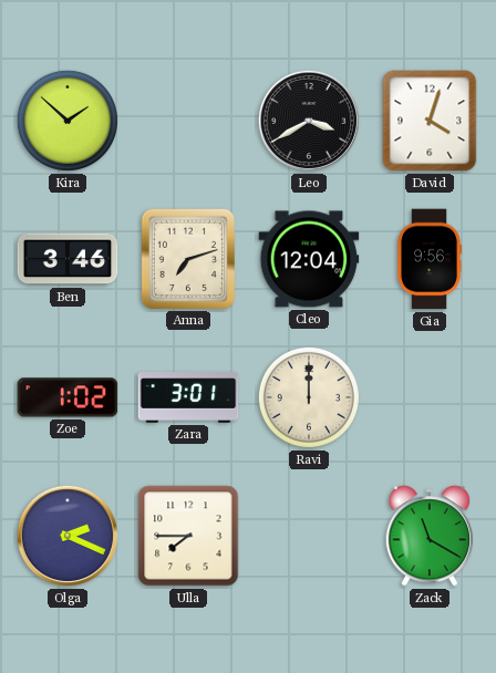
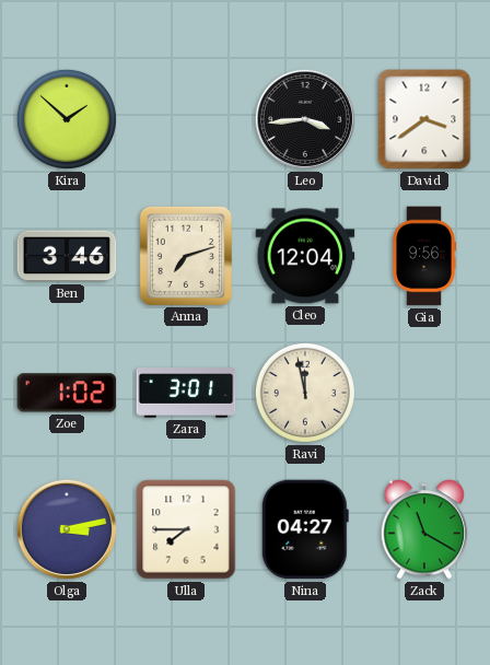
Leo: 3:40 -> 3:44
David: 4:03 -> 3:39
Ravi: 12:00 -> 11:58
Olga: 2:19 -> 3:13
Nina: none -> 04:27
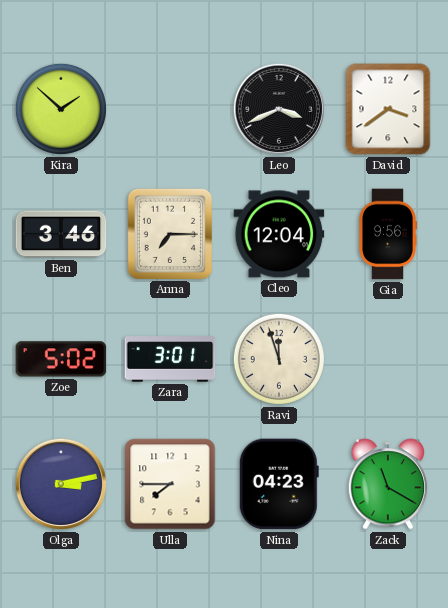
Leo: 3:44 -> 3:41
Anna: 7:12 -> 7:15
Zoe: 1:02 -> 5:02
Ravi: 11:58 -> 11:57
Nina: 04:27 -> 04:23
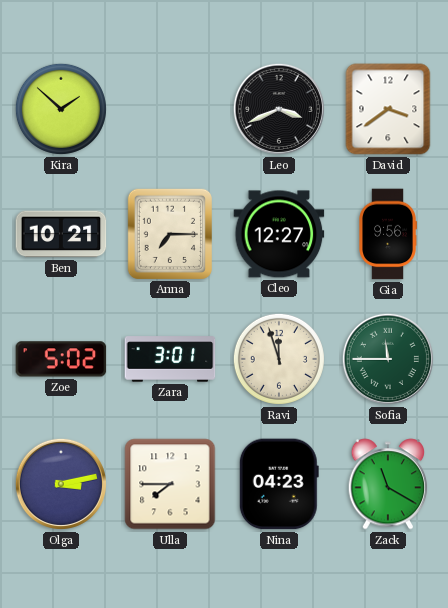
Ben: 3:46 -> 10:21
Cleo: 12:04 -> 12:27
Sofia: none -> 11:45
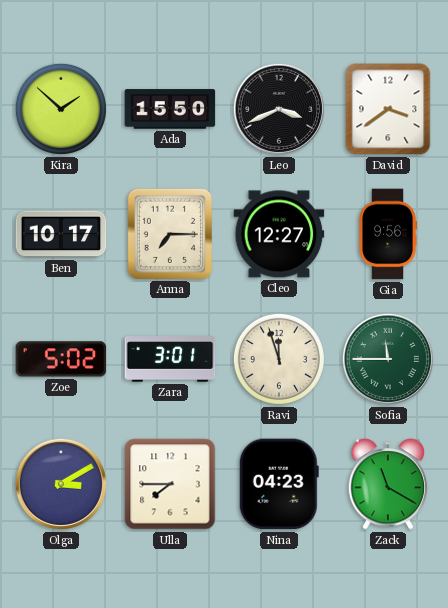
Ada: none -> 15:50
Ben: 10:21 -> 10:17
Olga: 3:13 -> 3:10
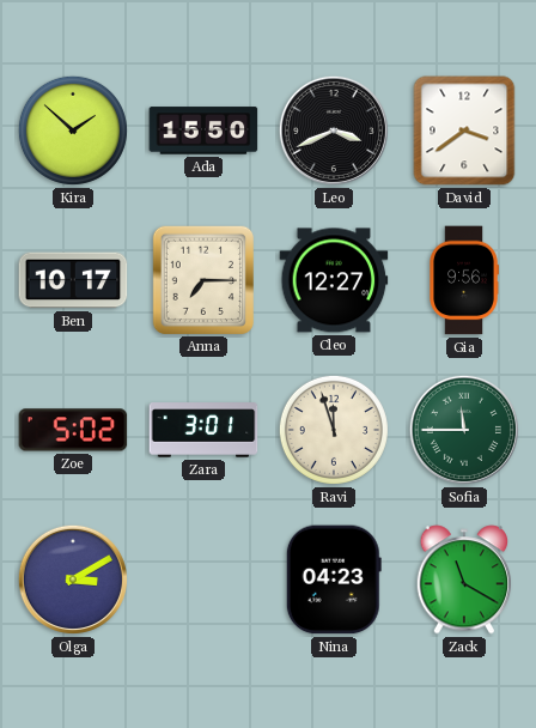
Ulla: 7:45 -> none
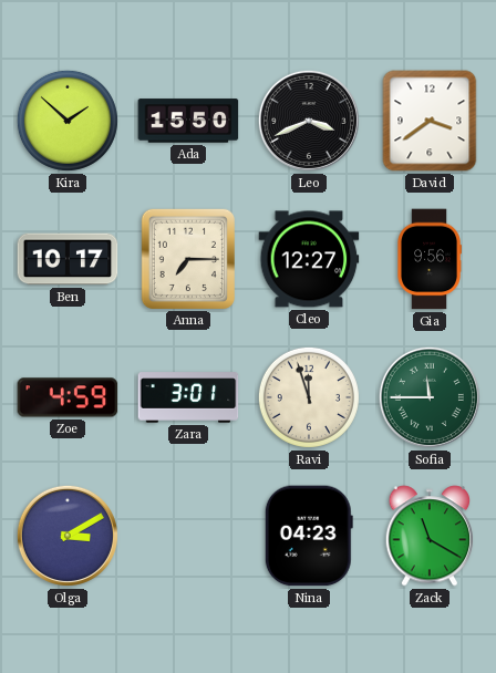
Zoe: 5:02 -> 4:59
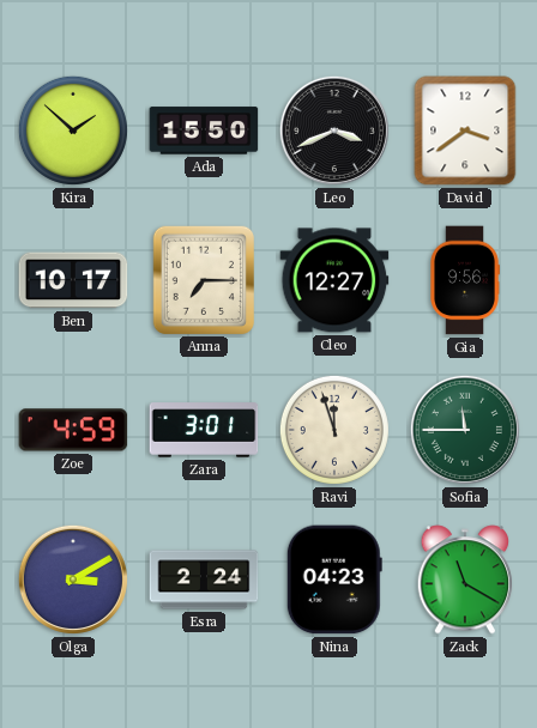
Esra: none -> 2:24
